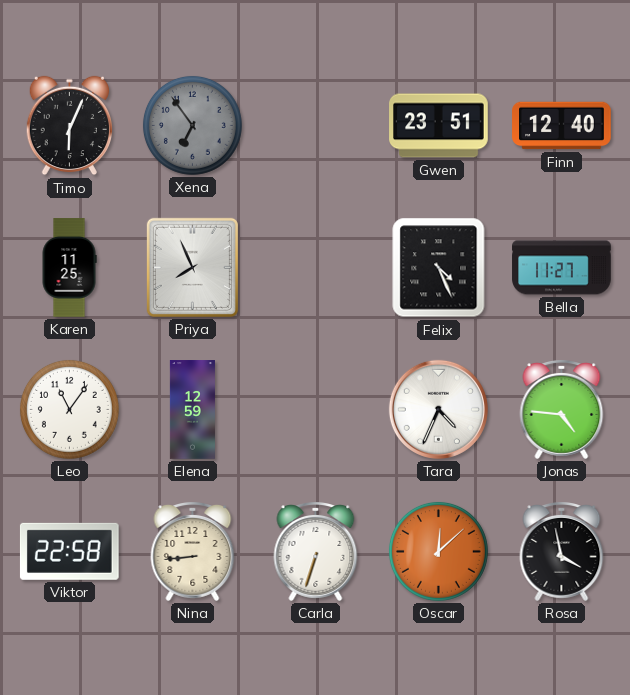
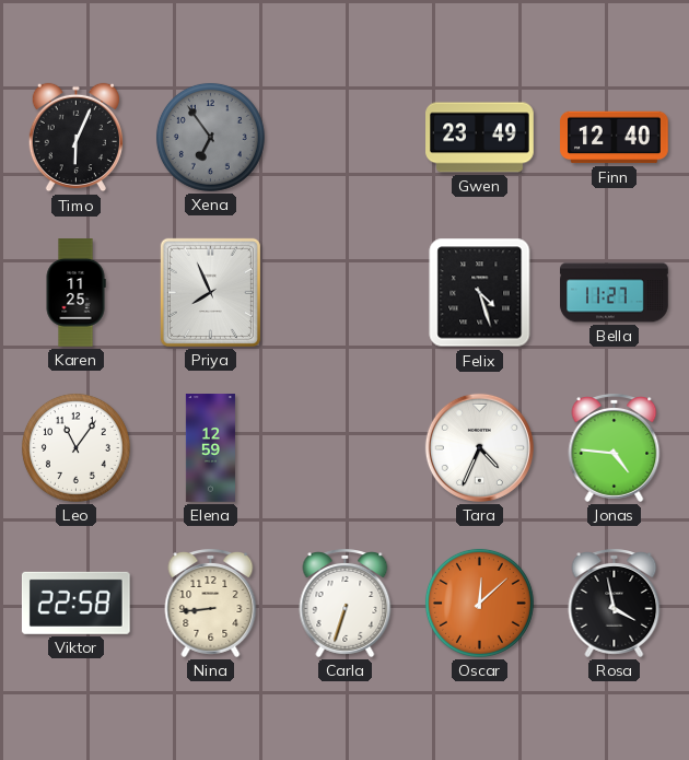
Gwen: 23:51 -> 23:49
Felix: 4:26 -> 4:27
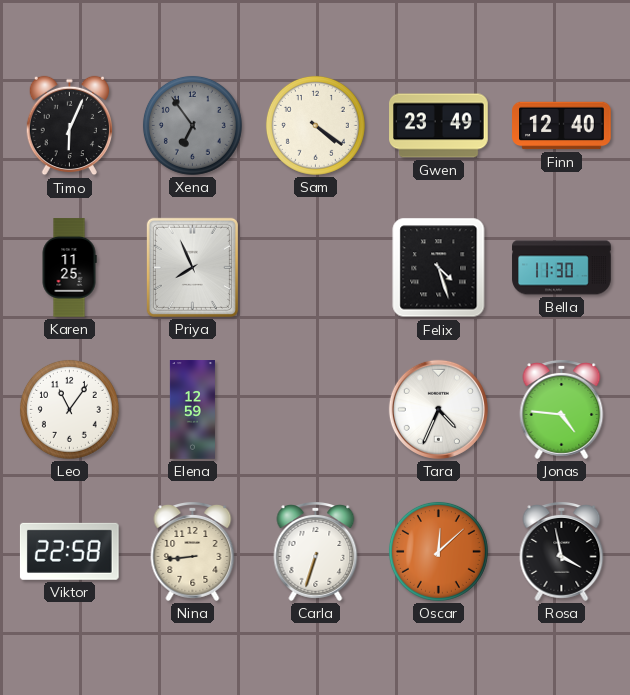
Sam: none -> 4:21
Bella: 11:27 -> 11:30
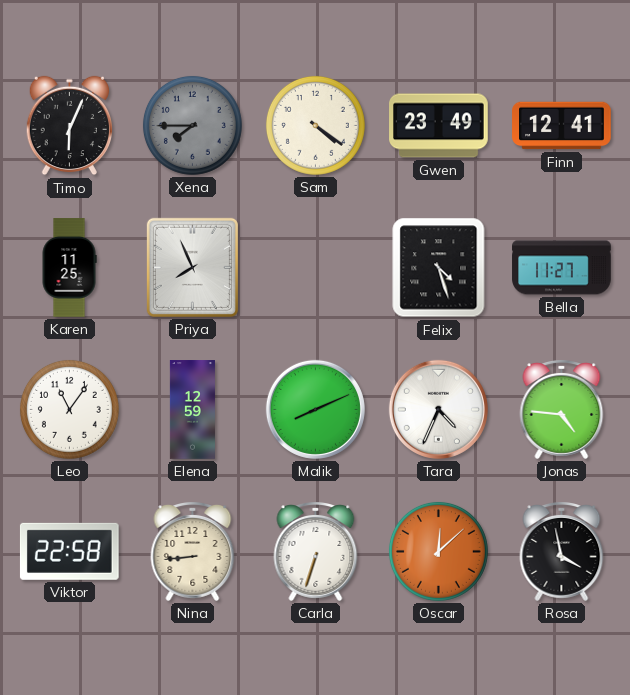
Xena: 6:54 -> 7:45
Finn: 12:40 -> 12:41
Bella: 11:30 -> 11:27
Malik: none -> 8:11
